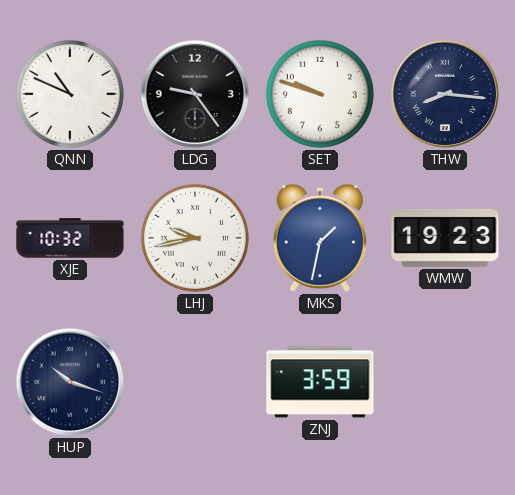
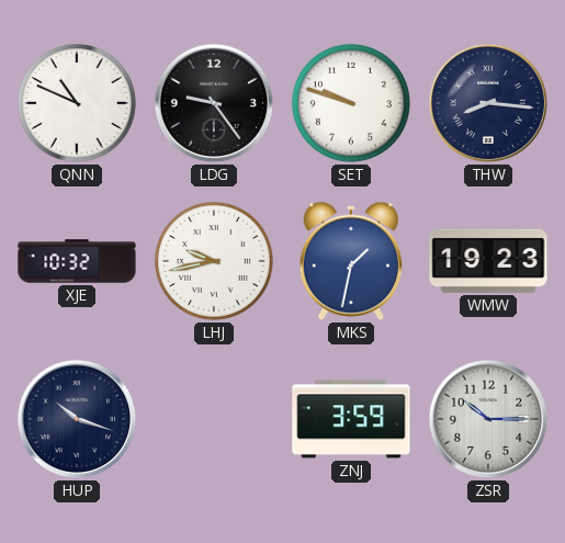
ZSR: none -> 10:15
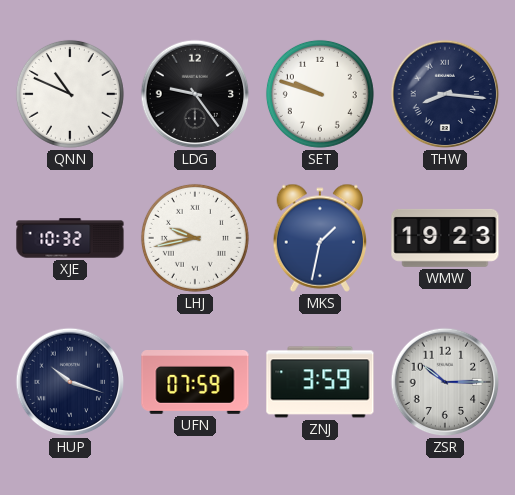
UFN: none -> 07:59
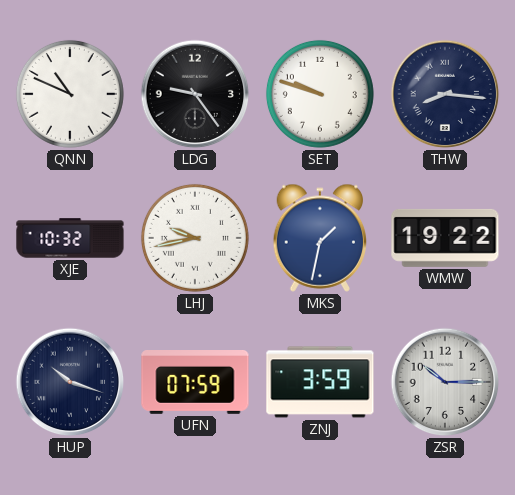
WMW: 19:23 -> 19:22
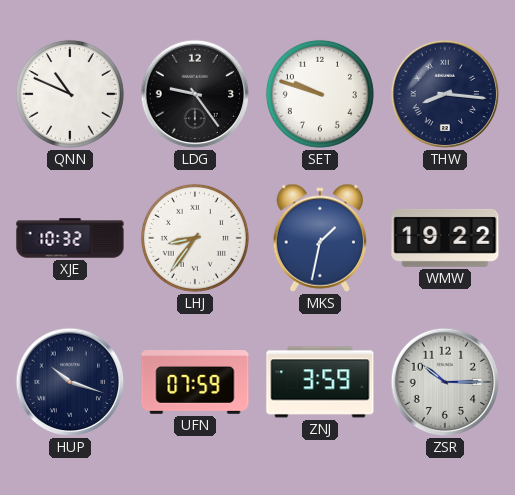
LHJ: 9:43 -> 8:36
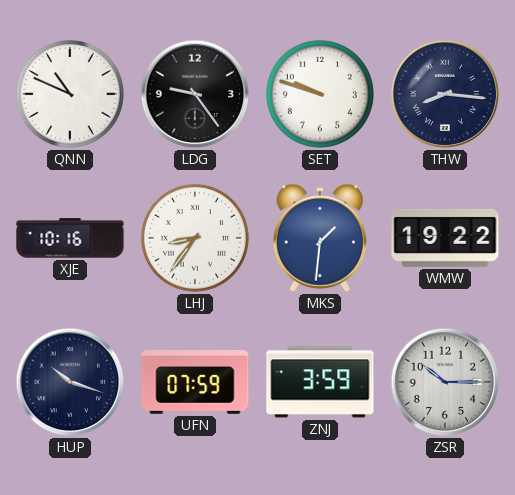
XJE: 10:32 -> 10:16
MKS: 1:32 -> 1:31
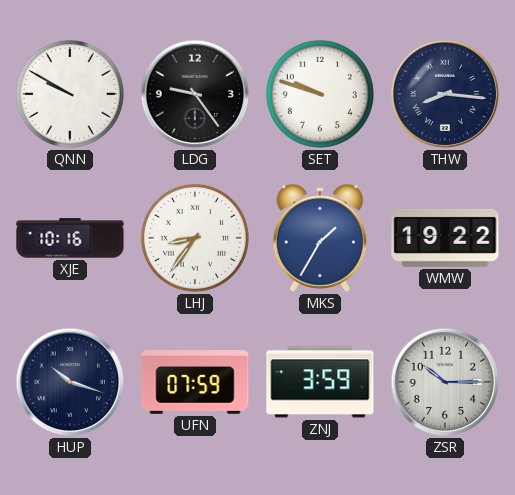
QNN: 10:49 -> 9:50
MKS: 1:31 -> 1:35
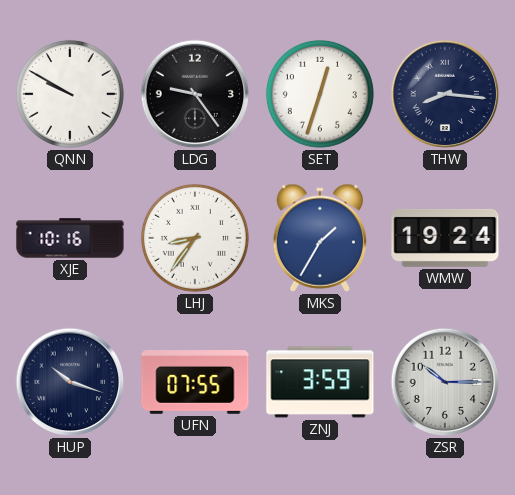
SET: 9:48 -> 12:33
WMW: 19:22 -> 19:24
UFN: 07:59 -> 07:55
